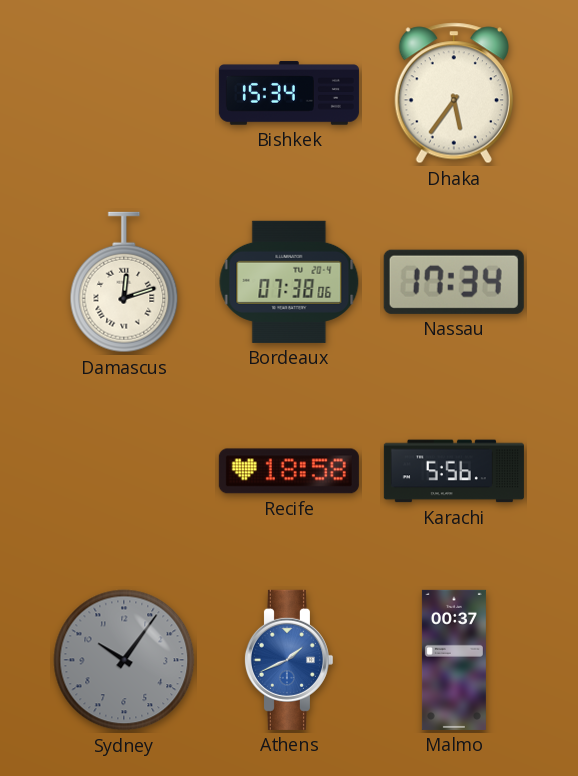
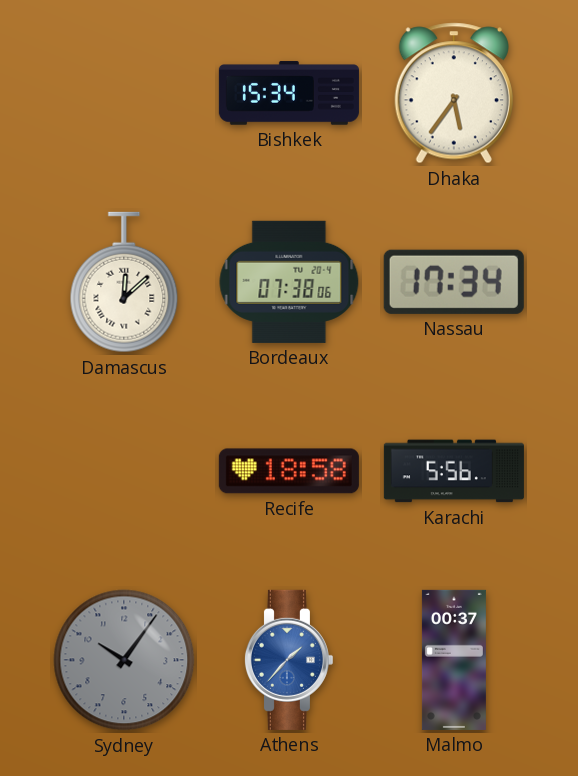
Damascus: 12:12 -> 12:08
Athens: 1:41 -> 1:37
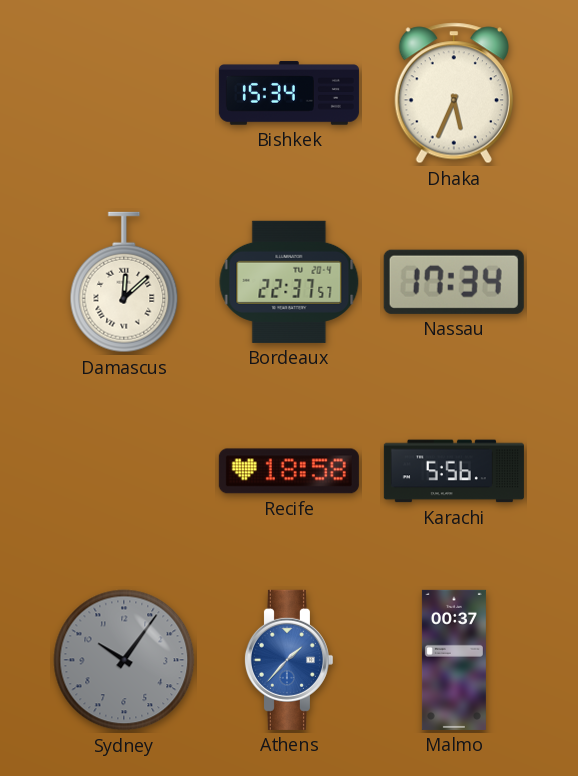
Dhaka: 5:36 -> 5:34
Bordeaux: 07:38 -> 22:37
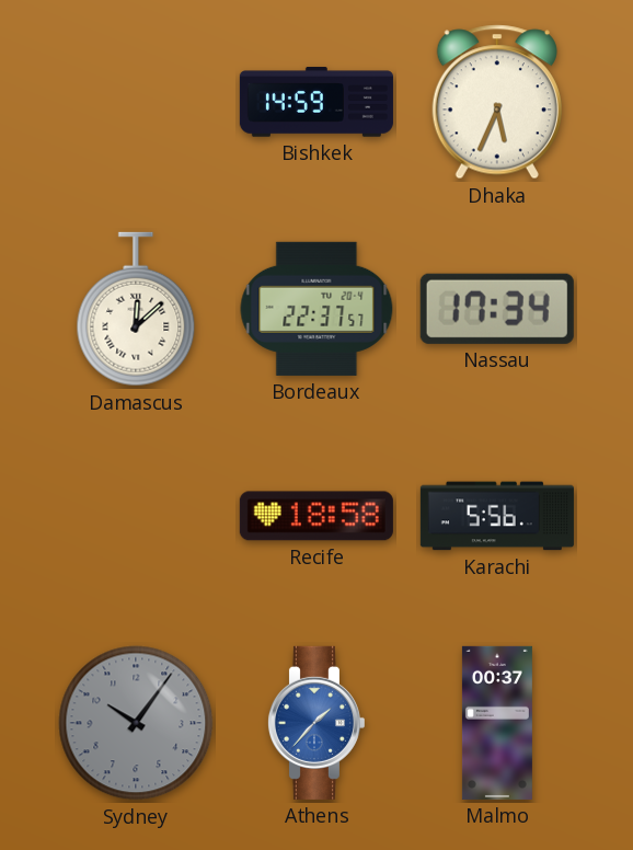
Bishkek: 15:34 -> 14:59
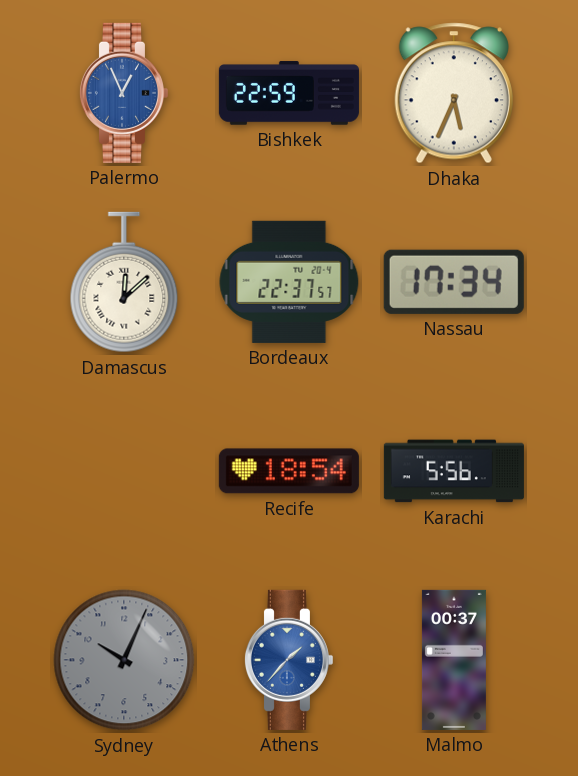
Palermo: none -> 12:56
Bishkek: 14:59 -> 22:59
Recife: 18:58 -> 18:54
Sydney: 10:06 -> 10:04
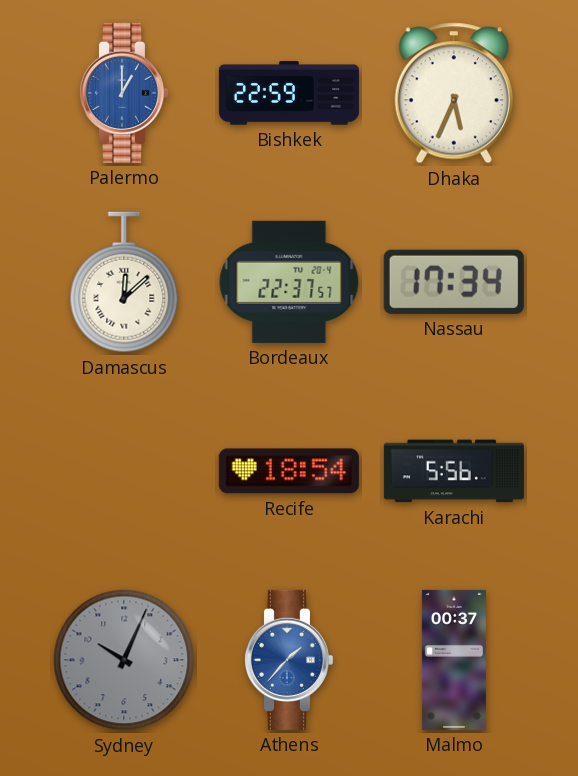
Palermo: 12:56 -> 1:00
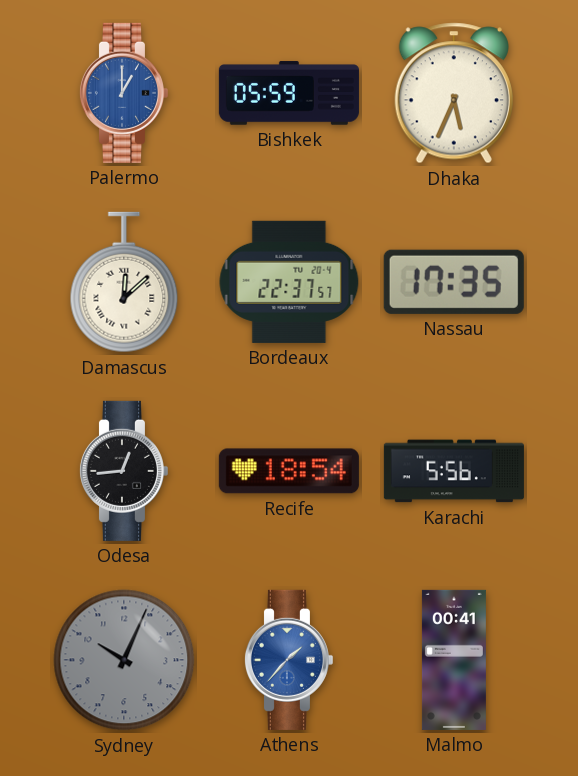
Bishkek: 22:59 -> 05:59
Nassau: 17:34 -> 17:35
Odesa: none -> 12:44
Malmo: 00:37 -> 00:41
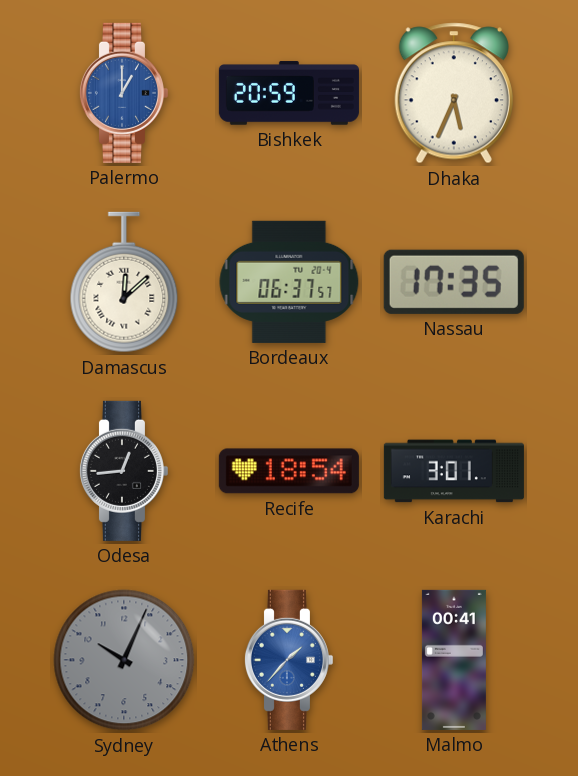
Bishkek: 05:59 -> 20:59
Bordeaux: 22:37 -> 06:37
Karachi: 5:56 -> 3:01
